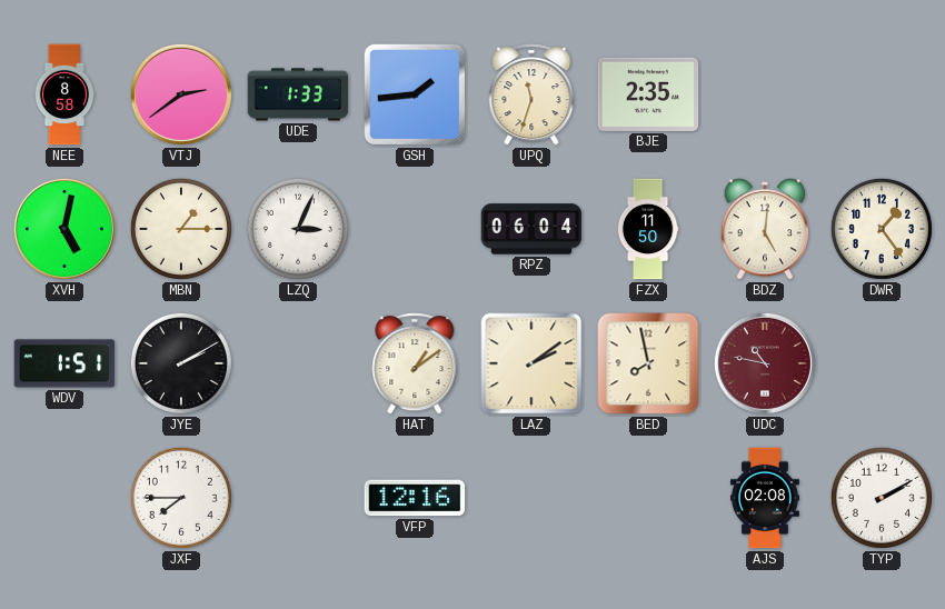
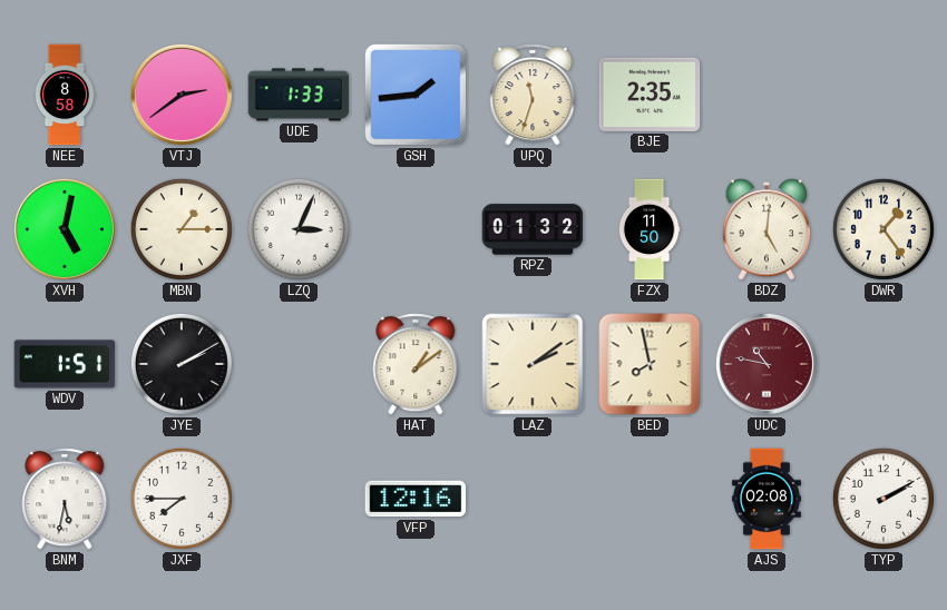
RPZ: 06:04 -> 01:32
BNM: none -> 5:32
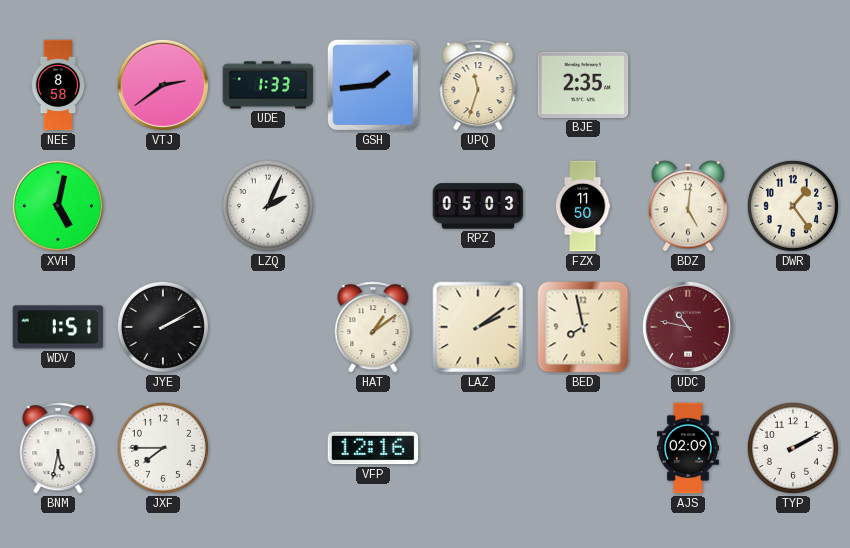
MBN: 1:15 -> none
LZQ: 3:04 -> 2:04
RPZ: 01:32 -> 05:03
AJS: 02:08 -> 02:09
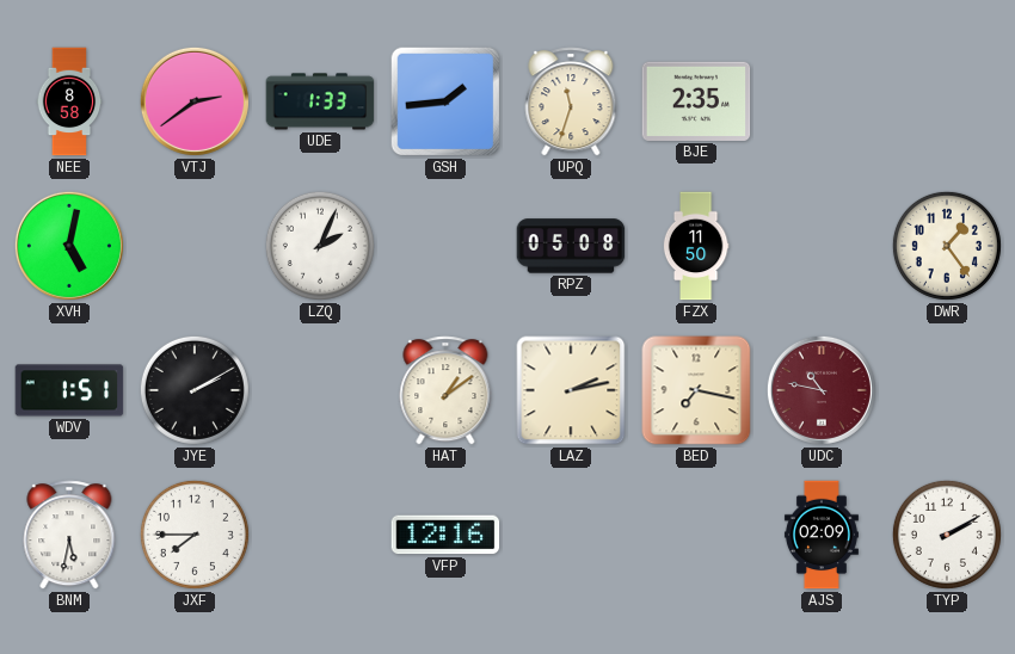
RPZ: 05:03 -> 05:08
BDZ: 5:01 -> none
LAZ: 2:09 -> 2:13
BED: 7:58 -> 7:17
